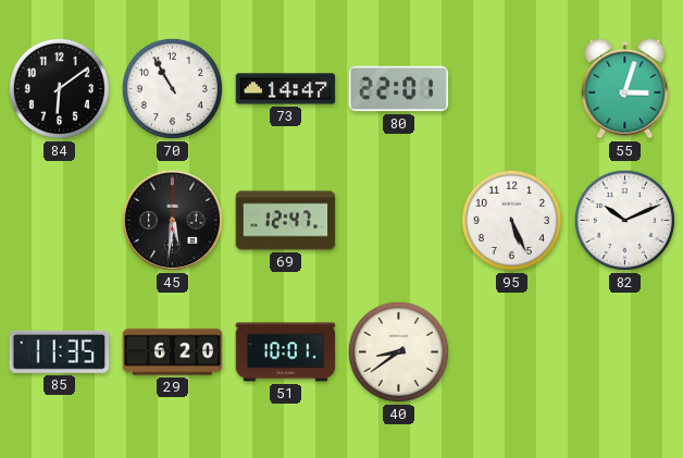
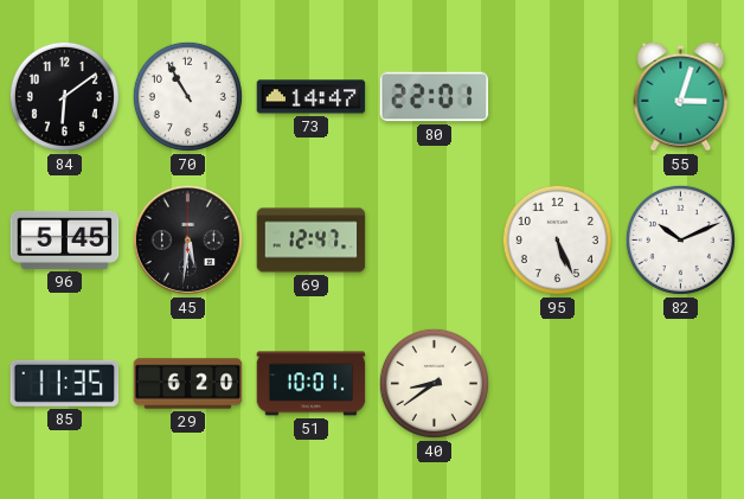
96: none -> 5:45
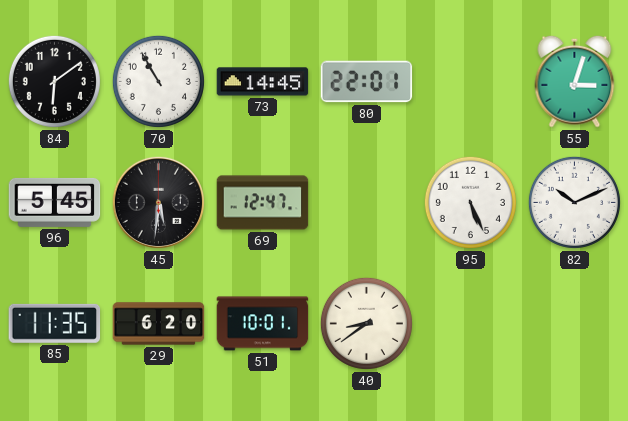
73: 14:47 -> 14:45
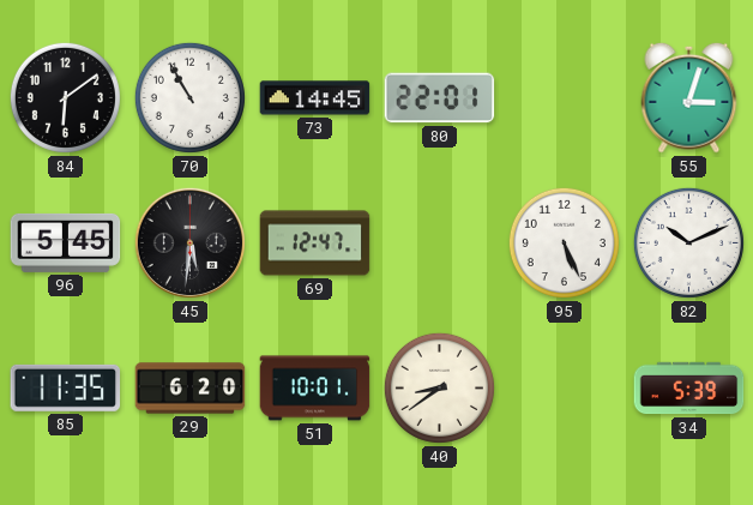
34: none -> 5:39
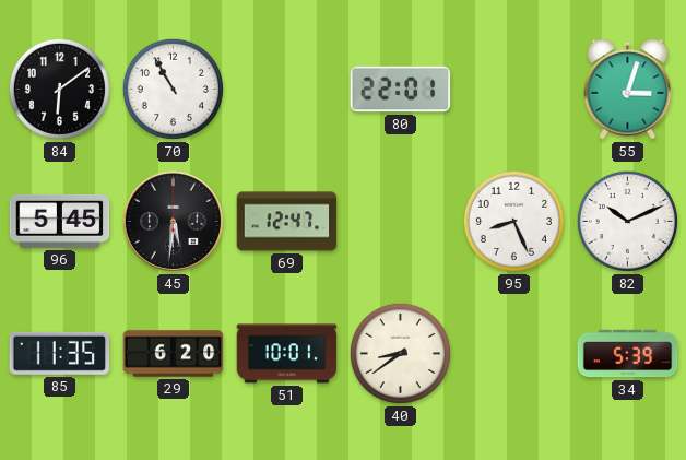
73: 14:45 -> none
95: 5:26 -> 8:26
